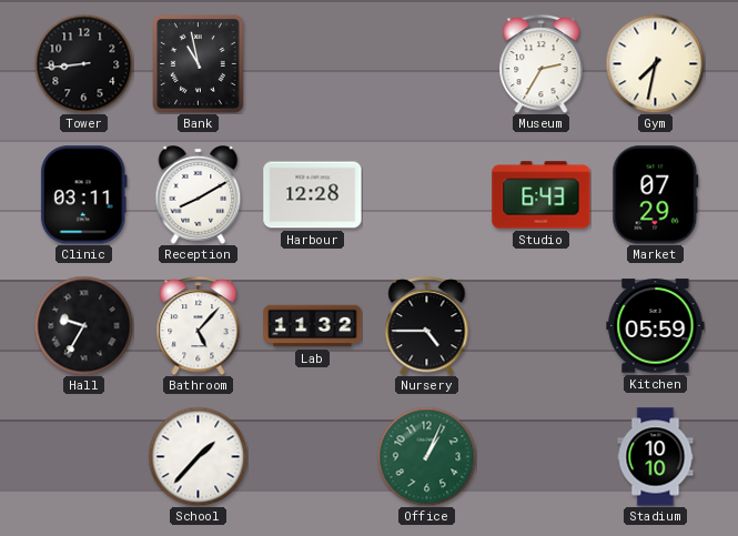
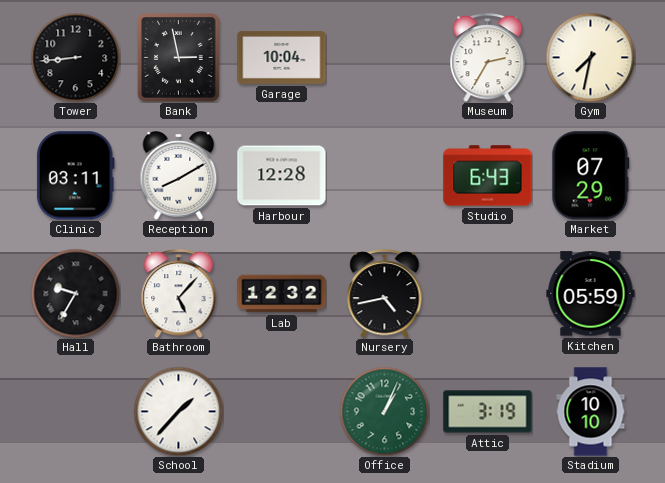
Bank: 10:58 -> 2:58
Garage: none -> 10:04
Lab: 11:32 -> 12:32
Nursery: 4:45 -> 4:43
Attic: none -> 3:19
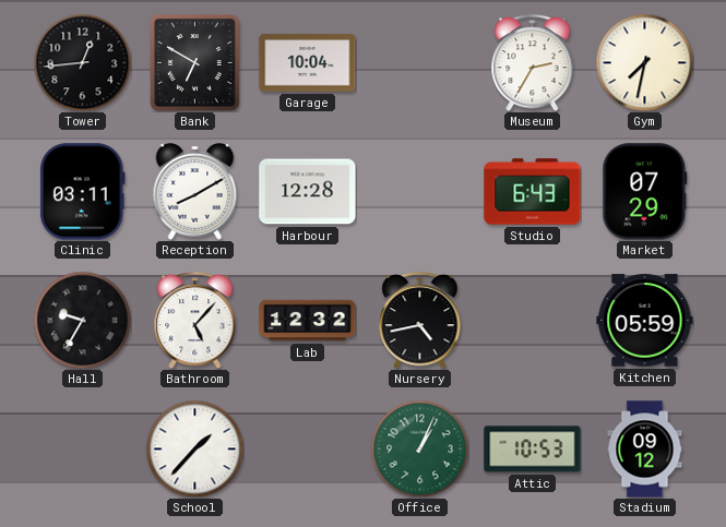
Tower: 8:44 -> 12:44
Bank: 2:58 -> 6:50
Attic: 3:19 -> 10:53
Stadium: 10:10 -> 09:12
